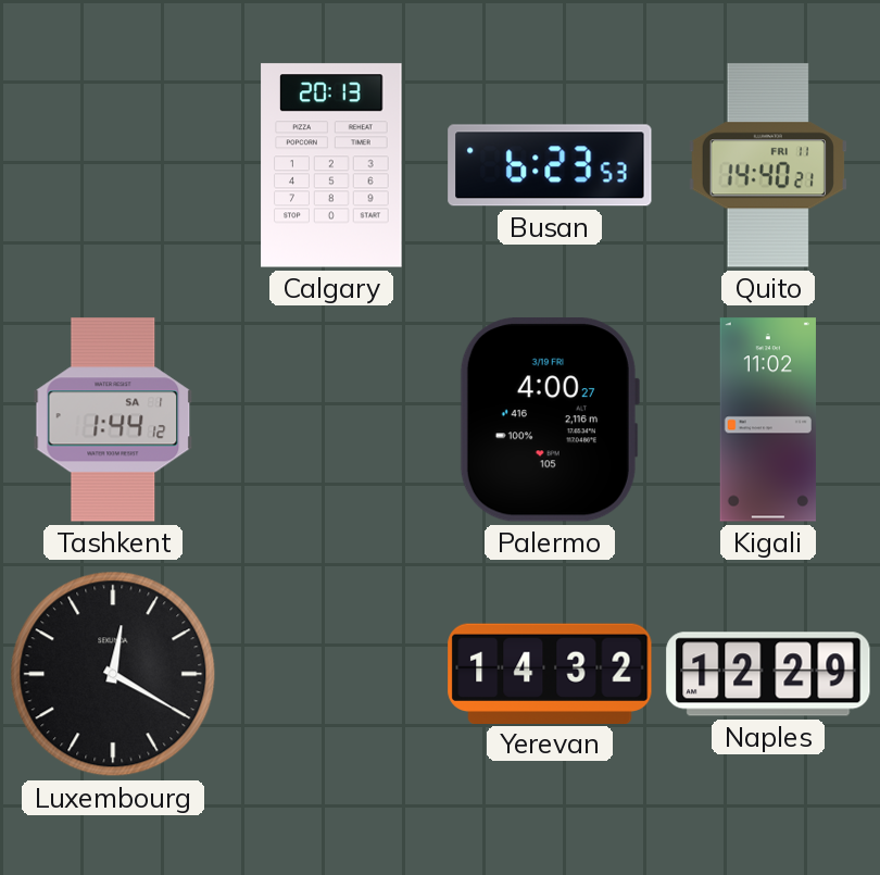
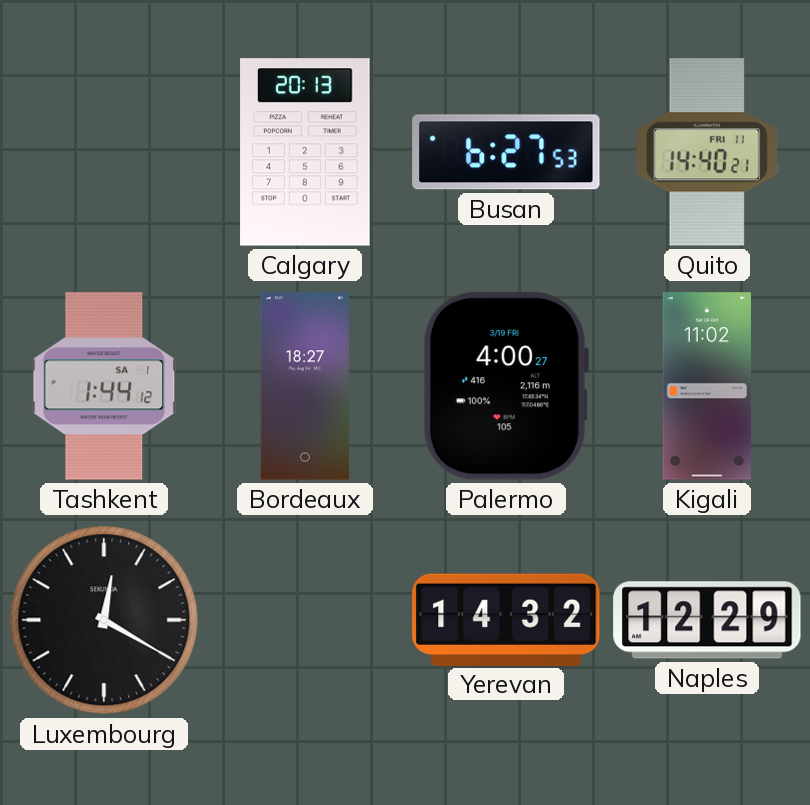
Busan: 6:23 -> 6:27
Bordeaux: none -> 18:27
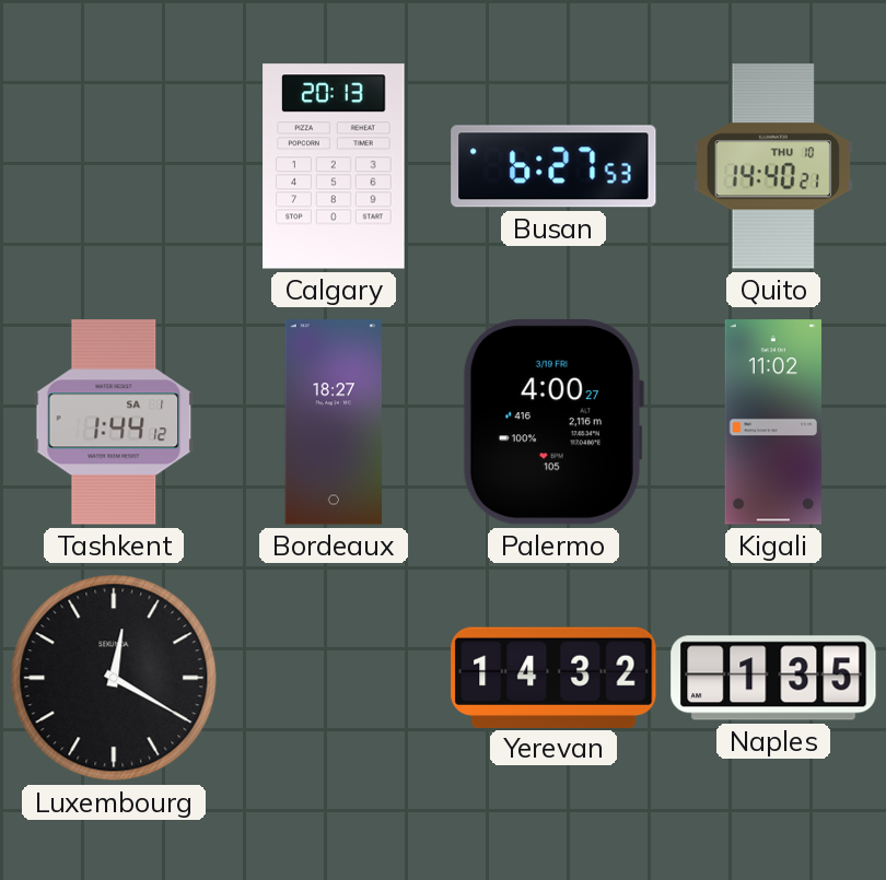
Quito date: FRI 11 -> THU 10
Naples: 12:29 -> 1:35
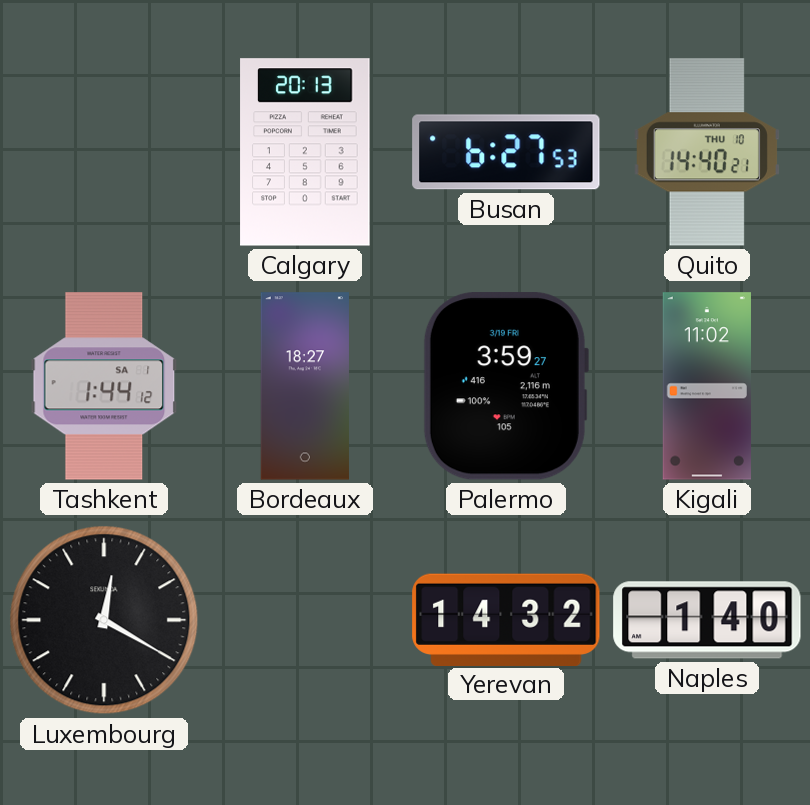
Palermo: 4:00 -> 3:59
Naples: 1:35 -> 1:40
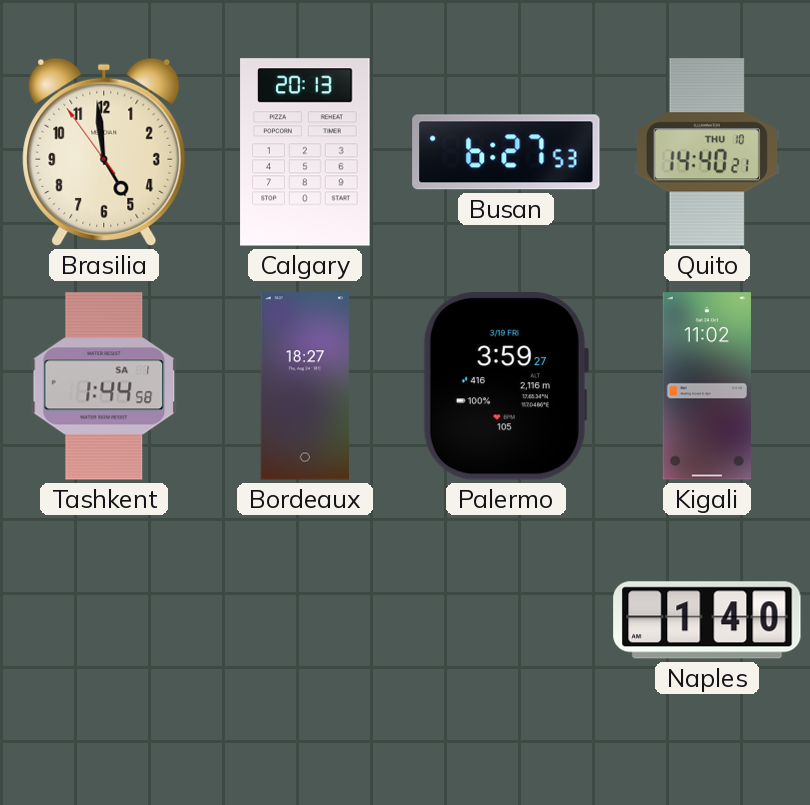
Brasilia: none -> 4:58
Tashkent: 1:44:12 -> 1:44:58
Luxembourg: 12:20 -> none
Yerevan: 14:32 -> none
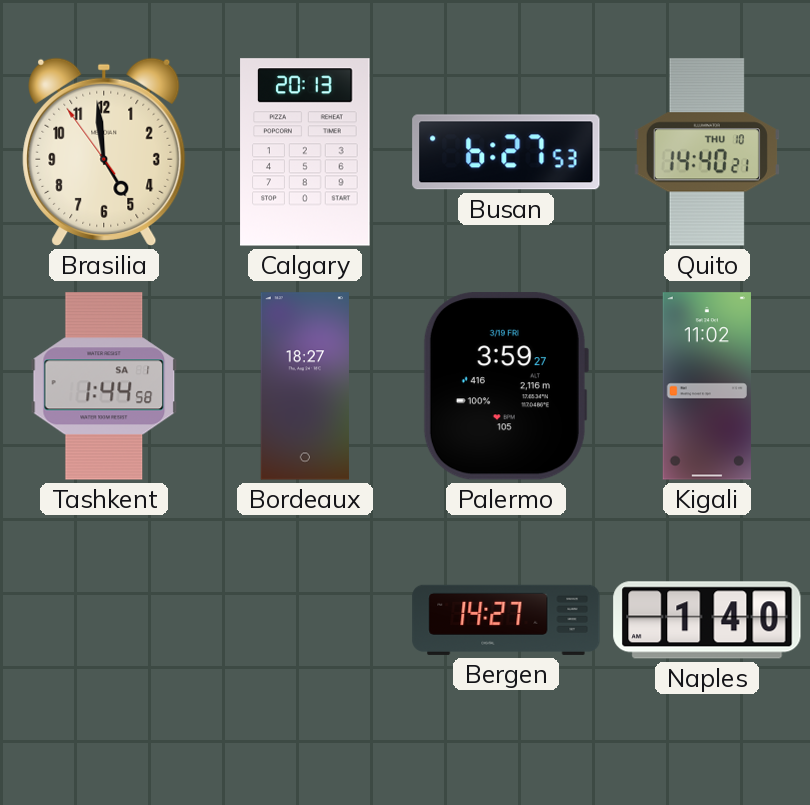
Bergen: none -> 14:27
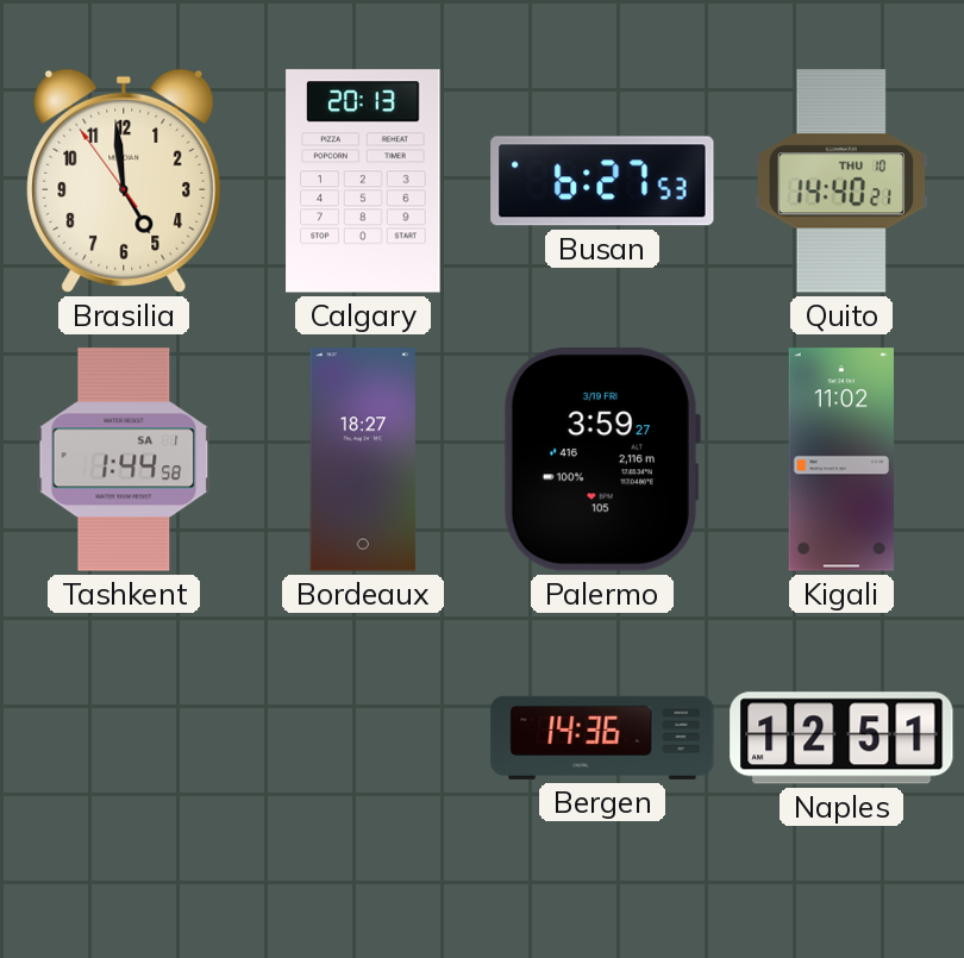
Bergen: 14:27 -> 14:36
Naples: 1:40 -> 12:51
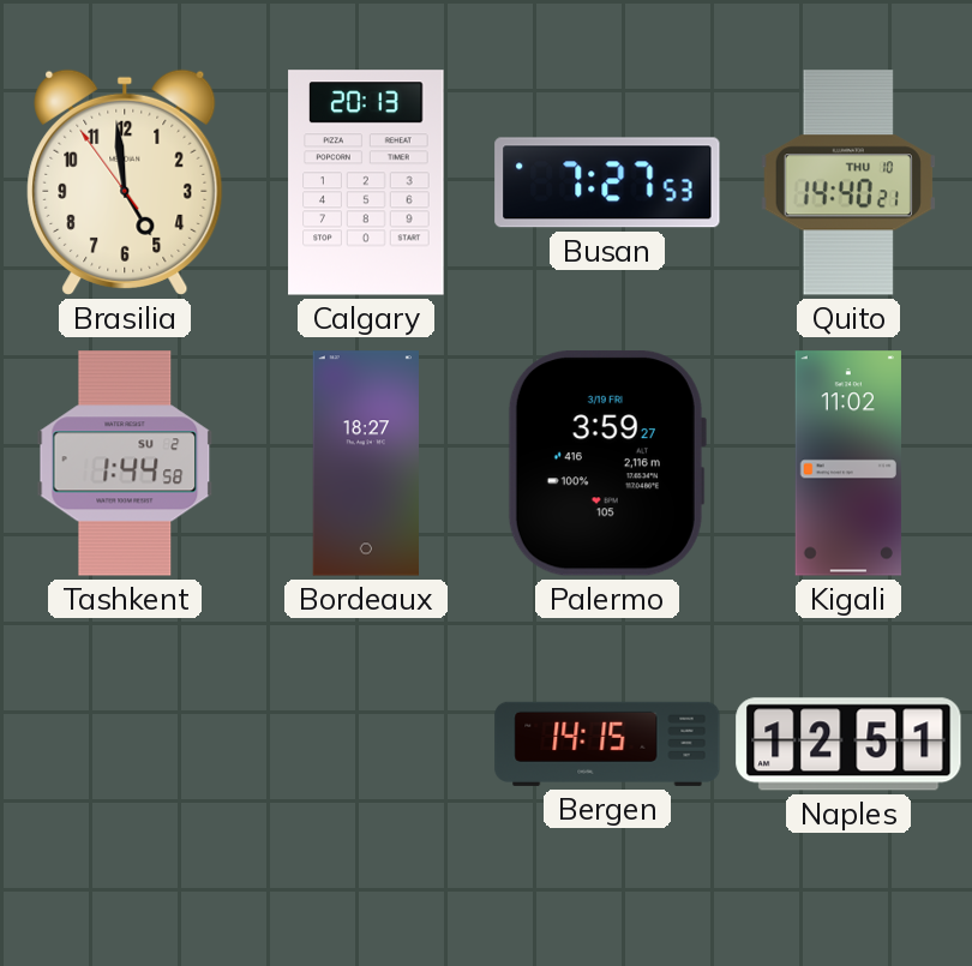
Busan: 6:27 -> 7:27
Tashkent date: SA 1 -> SU 2
Bergen: 14:36 -> 14:15
